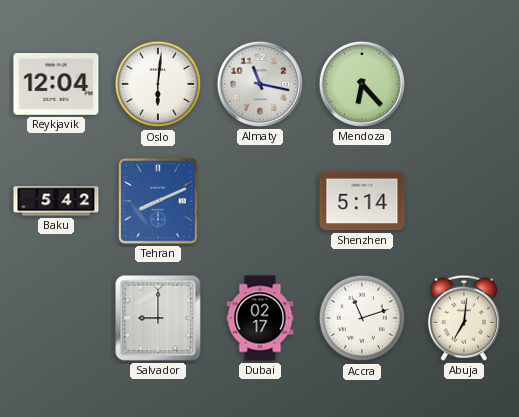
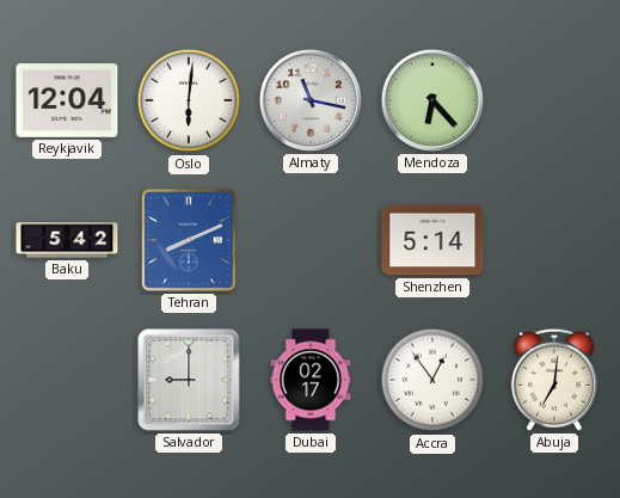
Accra: 11:12 -> 12:54
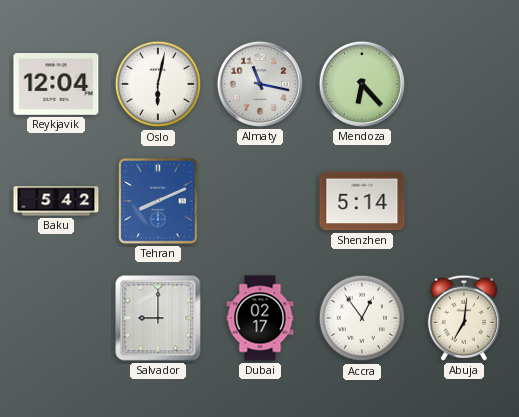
Oslo: 6:01 -> 6:02
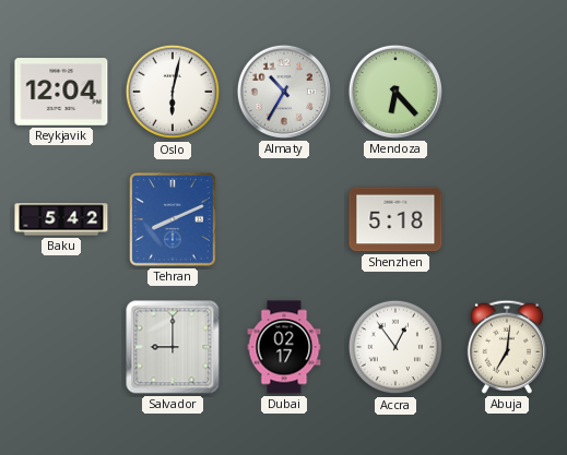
Almaty: 11:17 -> 10:35
Shenzhen: 5:14 -> 5:18
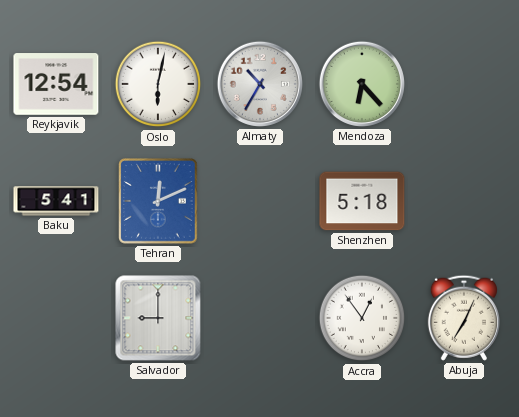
Reykjavik: 12:04 -> 12:54
Baku: 5:42 -> 5:41
Tehran: 8:11 -> 12:11
Dubai: 02:17 -> none
Abuja: 7:01 -> 7:04
